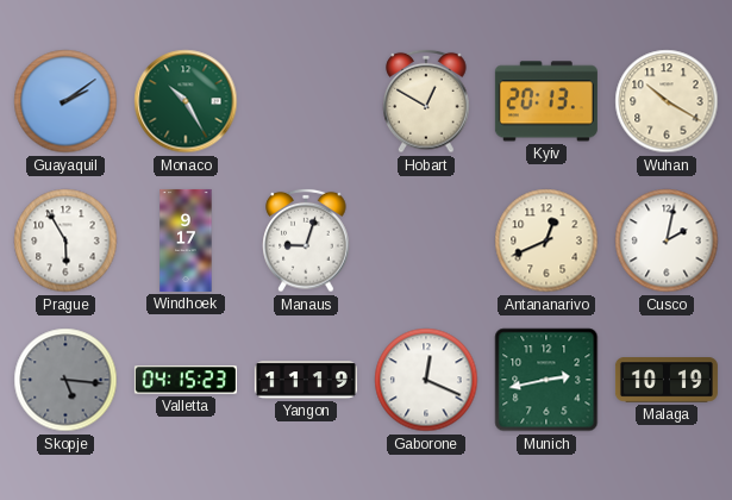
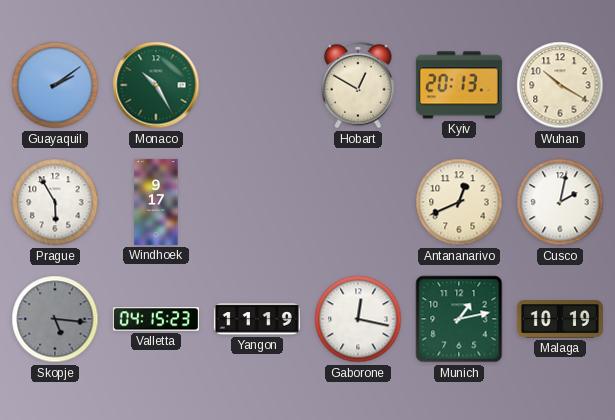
Manaus: 9:03 -> none
Gaborone: 12:19 -> 12:17
Munich: 2:43 -> 1:13
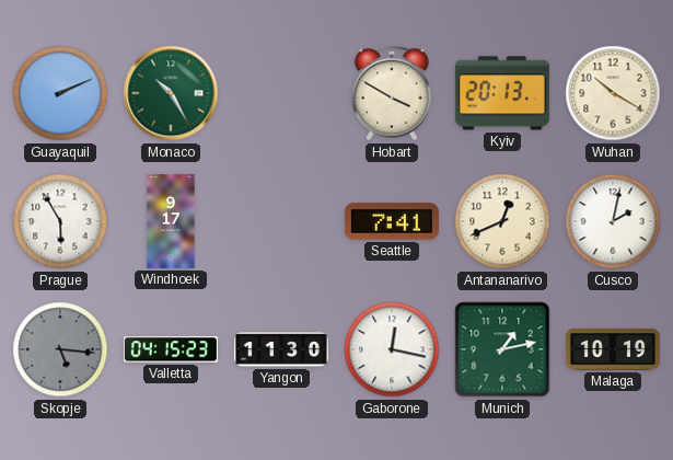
Guayaquil: 2:09 -> 2:11
Hobart: 12:50 -> 3:50
Seattle: none -> 7:41
Yangon: 11:19 -> 11:30
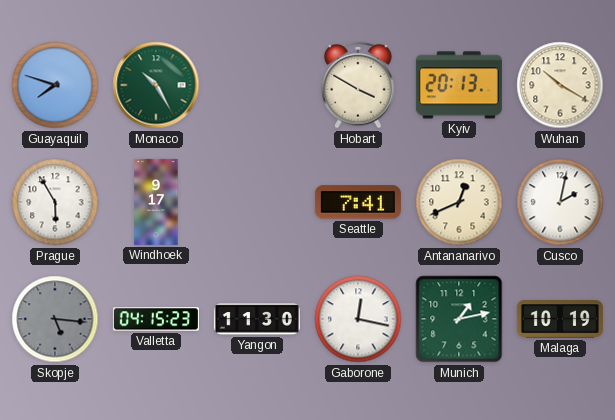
Guayaquil: 2:11 -> 7:48
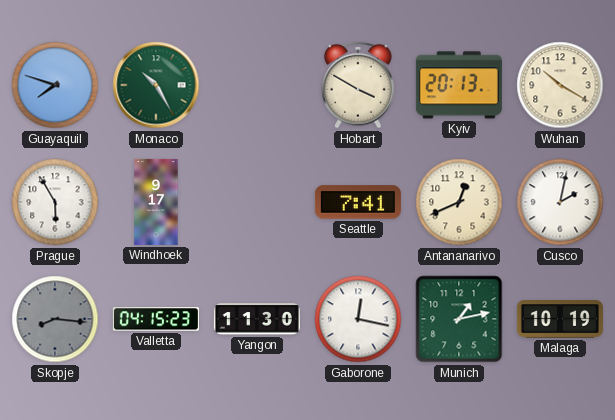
Skopje: 5:16 -> 8:16
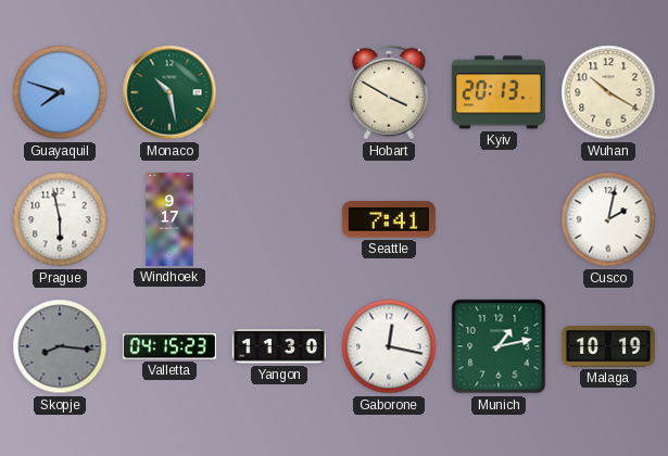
Monaco: 10:25 -> 10:28
Prague: 5:55 -> 5:58
Antananarivo: 12:41 -> none
